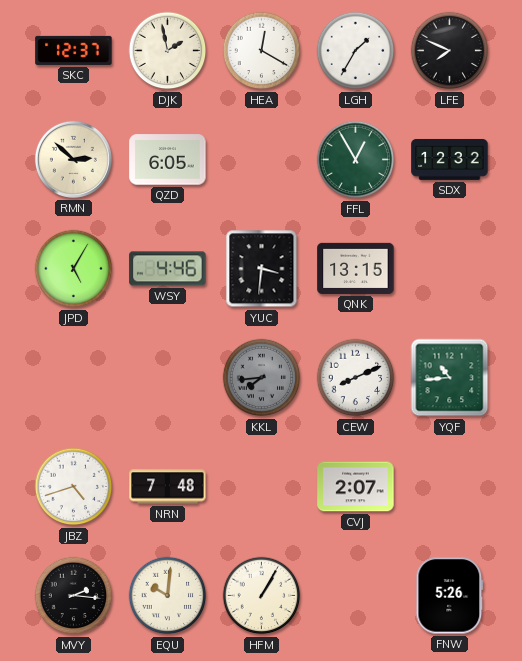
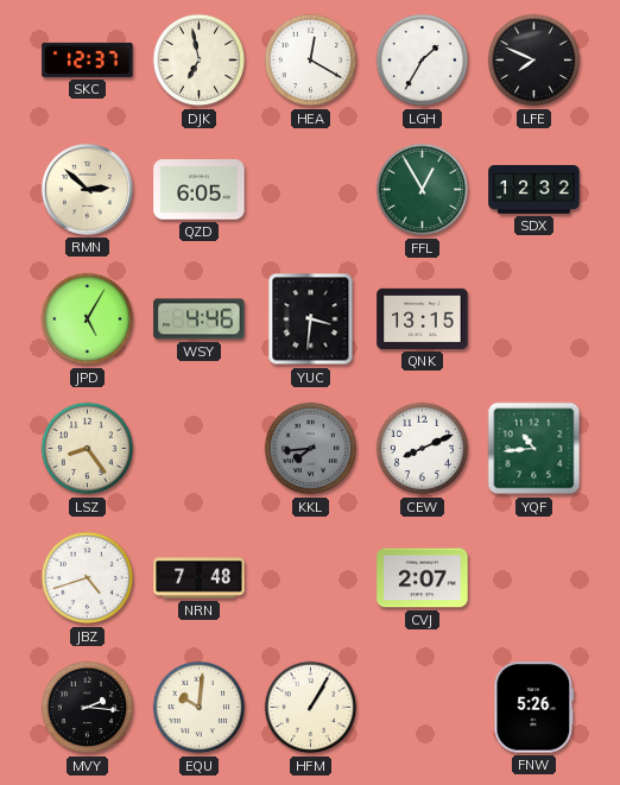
DJK: 1:58 -> 6:58
LSZ: none -> 8:24
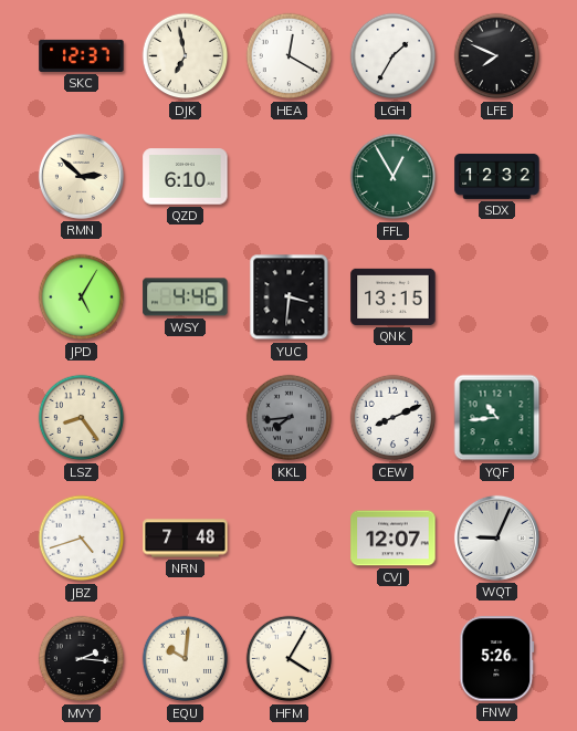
QZD: 6:05 -> 6:10
CVJ: 2:07 -> 12:07
WQT: none -> 9:04
HFM: 1:05 -> 4:05
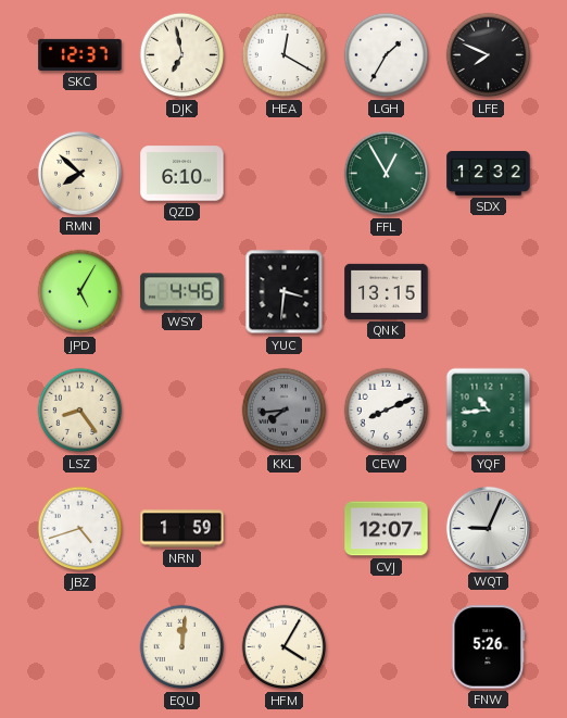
RMN: 2:52 -> 7:52
NRN: 7:48 -> 1:59
MVY: 2:16 -> none
EQU: 10:01 -> 12:01
